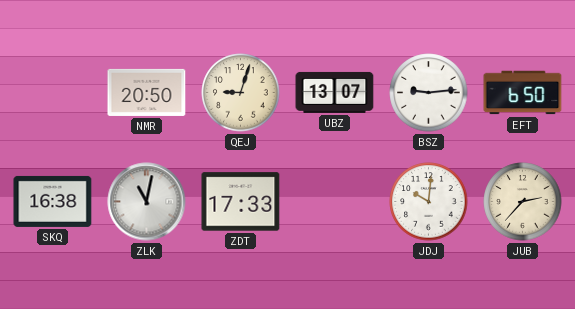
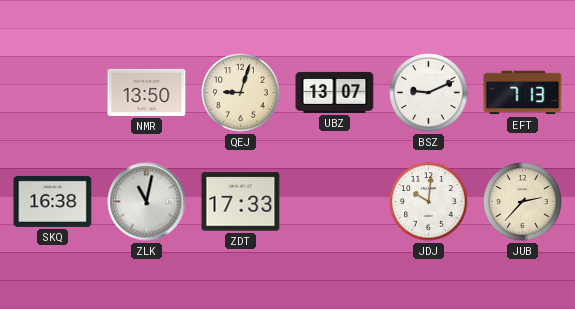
NMR: 20:50 -> 13:50
BSZ: 9:14 -> 9:11
EFT: 6:50 -> 7:13
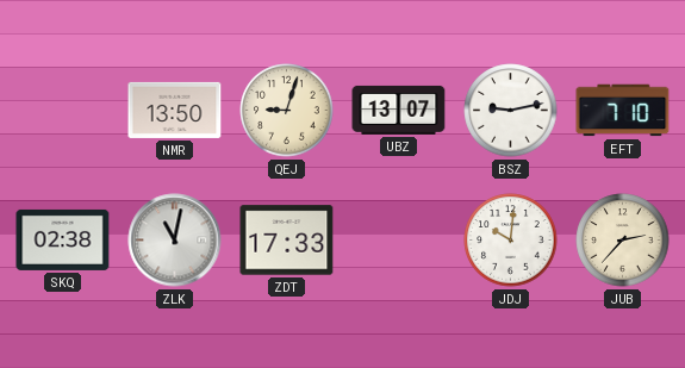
BSZ: 9:11 -> 9:13
EFT: 7:13 -> 7:10
SKQ: 16:38 -> 02:38
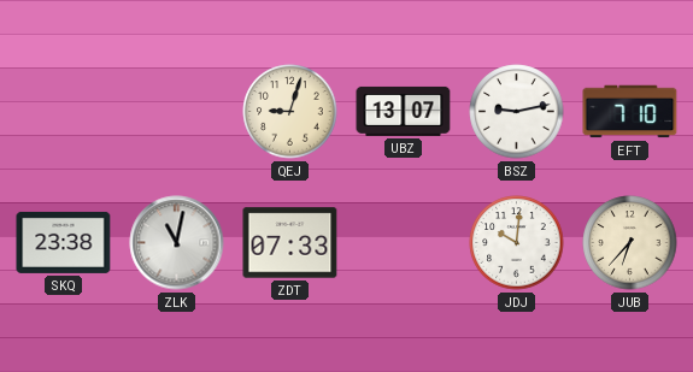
NMR: 13:50 -> none
SKQ: 02:38 -> 23:38
ZDT: 17:33 -> 07:33
JUB: 2:37 -> 6:37
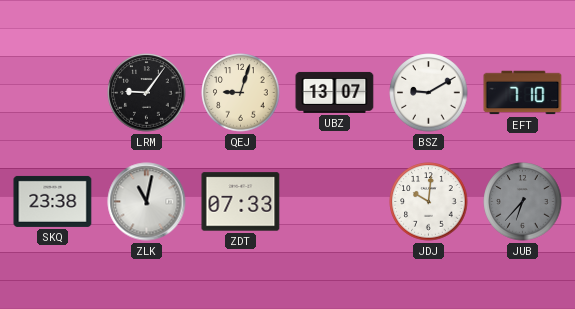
LRM: none -> 9:06
BSZ: 9:13 -> 9:10
JUB dial: cream -> grey
